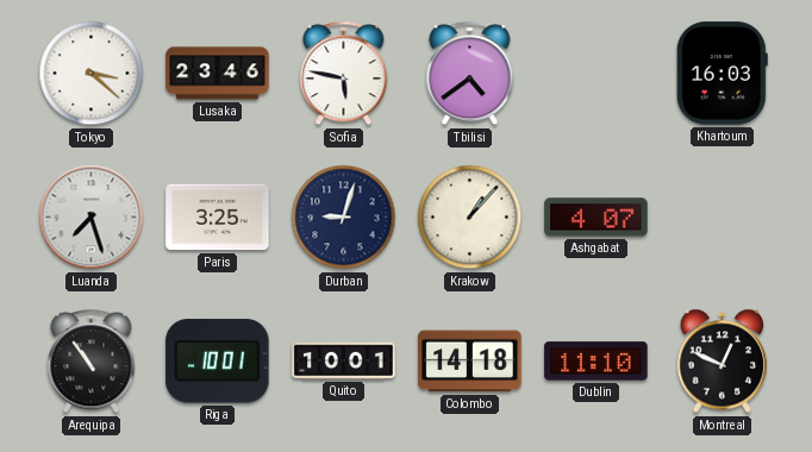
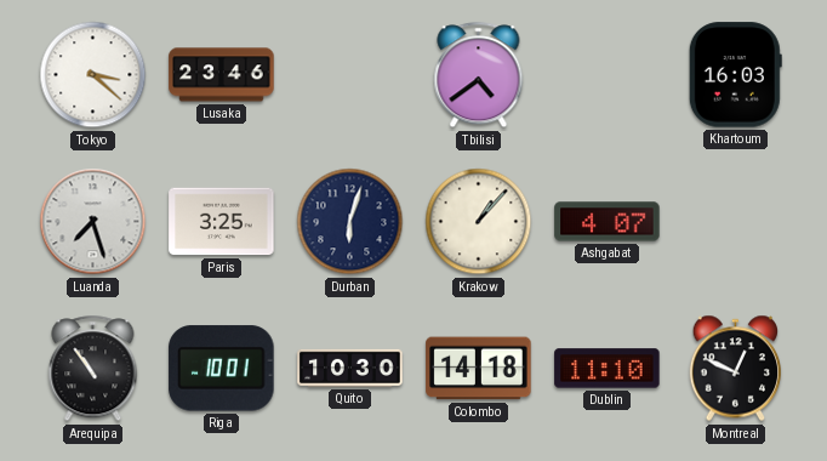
Sofia: 5:47 -> none
Durban: 9:03 -> 6:03
Quito: 10:01 -> 10:30
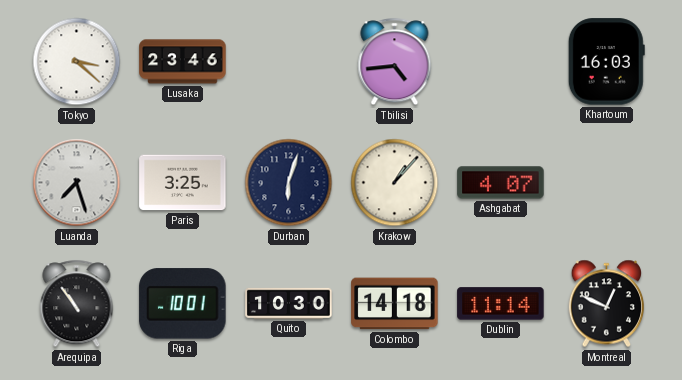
Tbilisi: 4:39 -> 4:44
Dublin: 11:10 -> 11:14
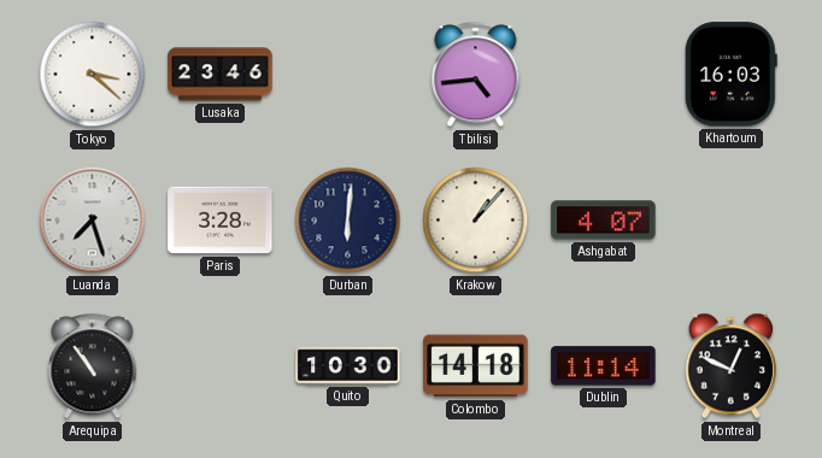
Paris: 3:25 -> 3:28
Durban: 6:03 -> 6:01
Riga: 10:01 -> none
